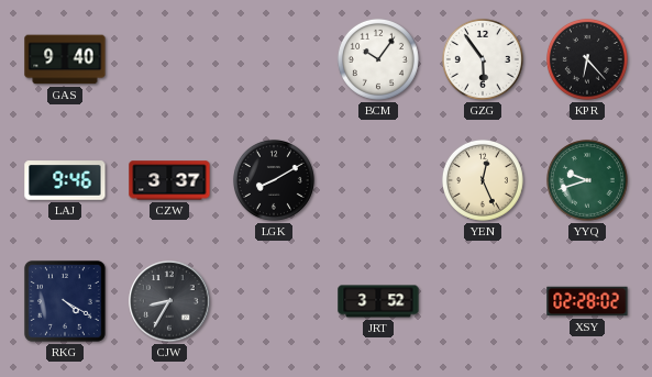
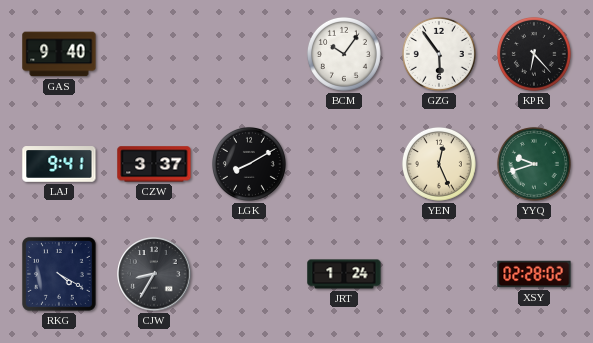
LAJ: 9:46 -> 9:41
JRT: 3:52 -> 1:24
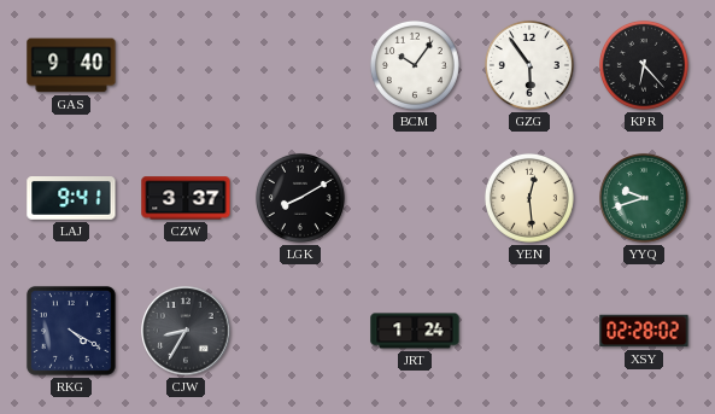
YEN: 12:26 -> 12:29
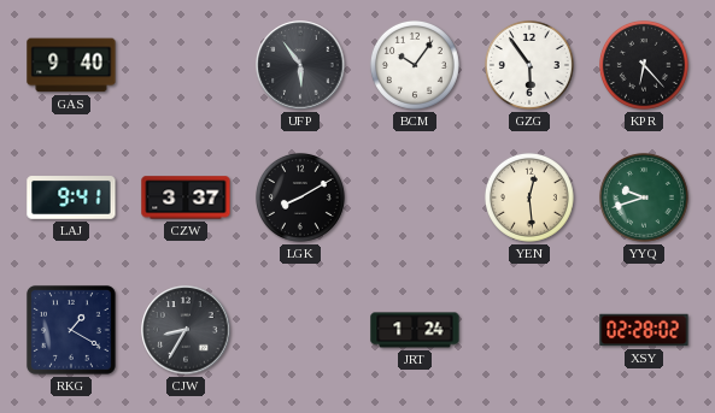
UFP: none -> 5:54
RKG: 4:20 -> 1:20
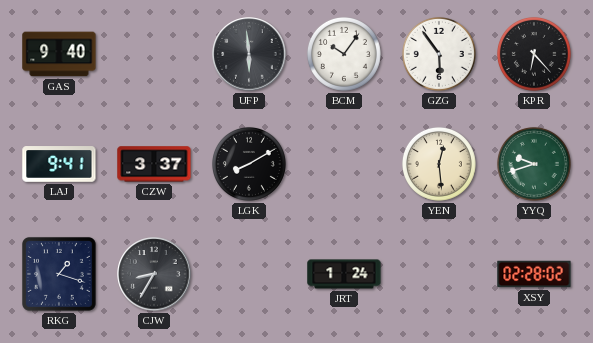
UFP: 5:54 -> 5:59
RKG: 1:20 -> 1:18
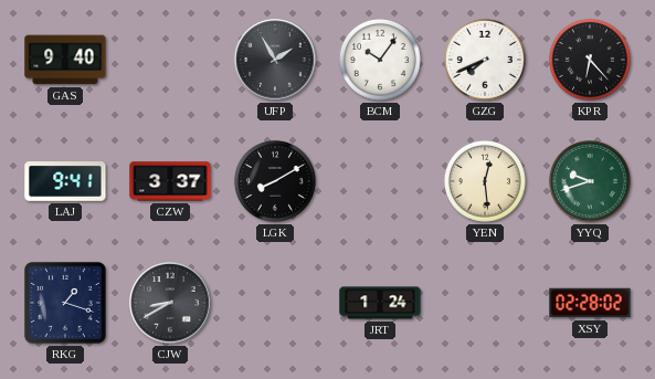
UFP: 5:59 -> 1:55
GZG: 5:54 -> 7:41
CJW: 8:35 -> 8:40
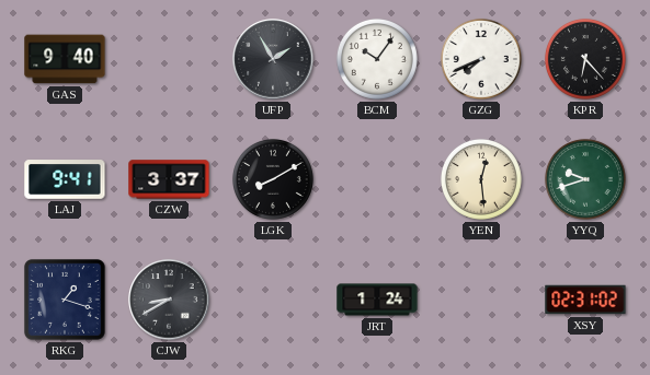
XSY: 02:28 -> 02:31
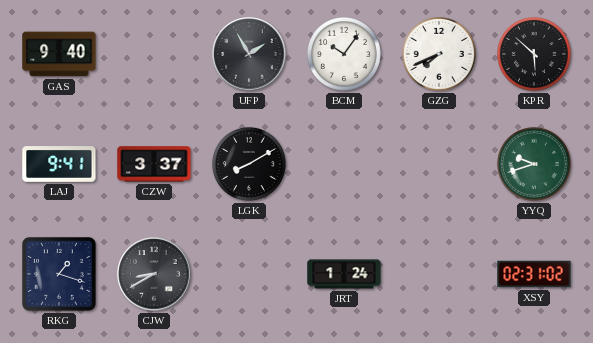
KPR: 6:23 -> 5:52
YEN: 12:29 -> none
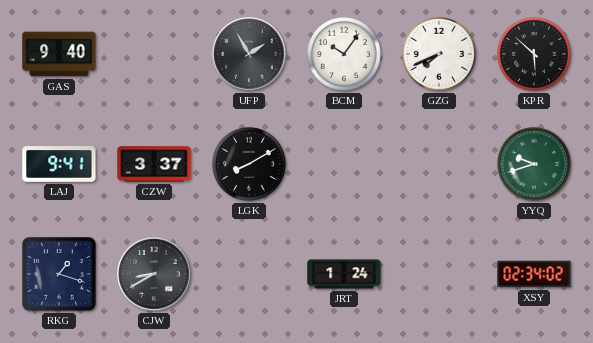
XSY: 02:31 -> 02:34
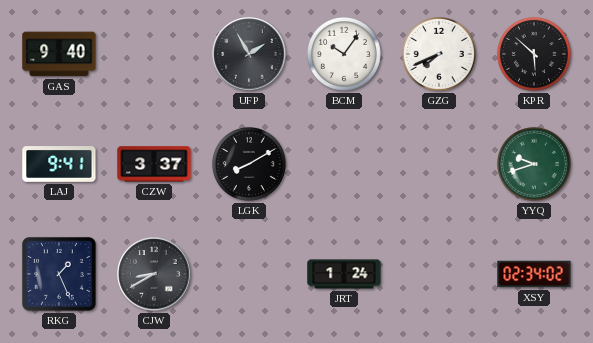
RKG: 1:18 -> 1:26
